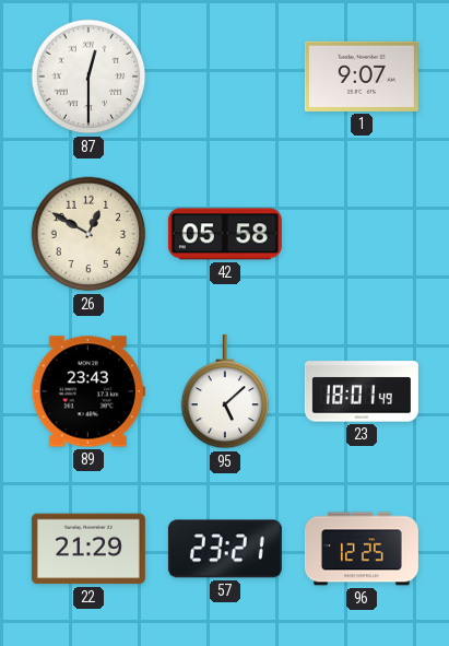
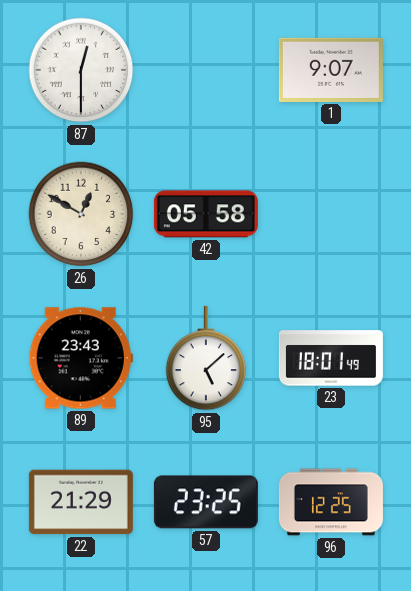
57: 23:21 -> 23:25
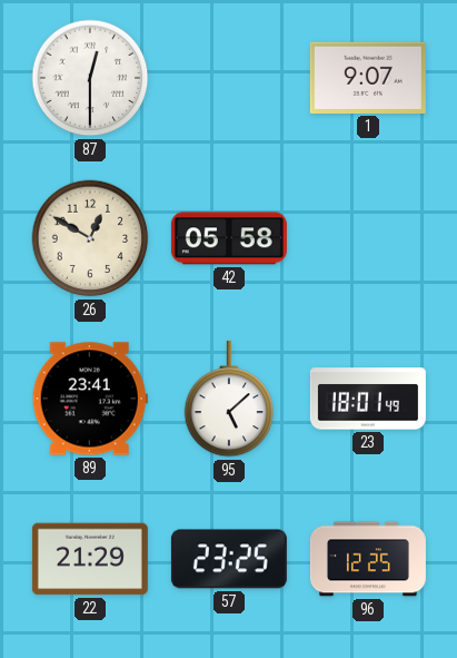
89: 23:43 -> 23:41
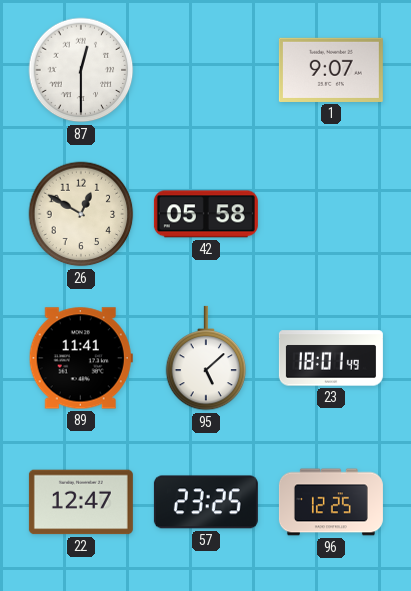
89: 23:41 -> 11:41
22: 21:29 -> 12:47
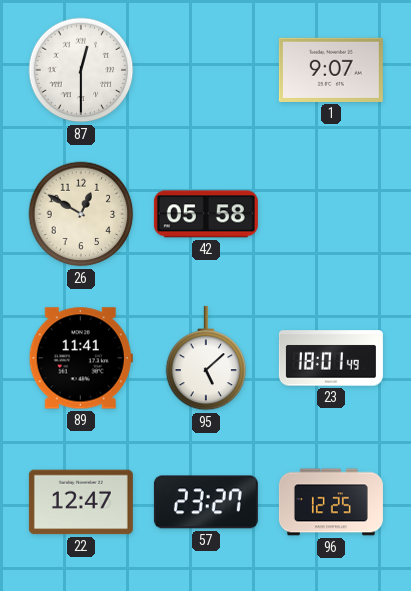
57: 23:25 -> 23:27
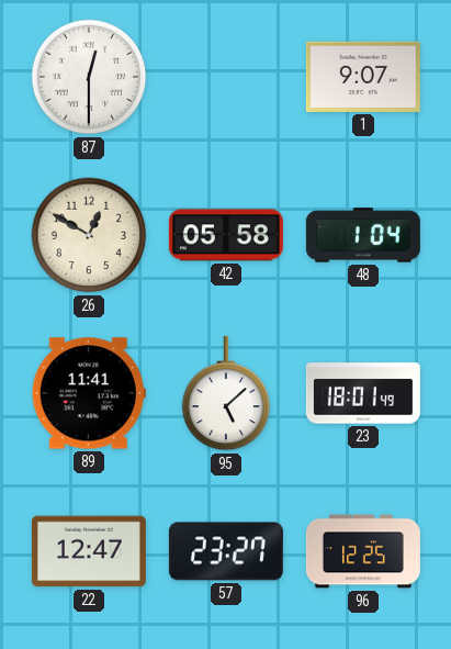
48: none -> 1:04
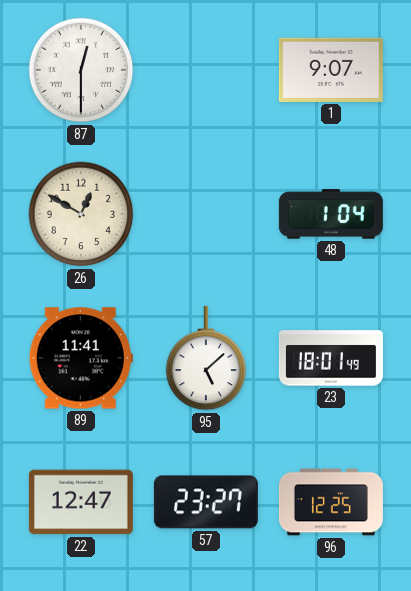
42: 05:58 -> none
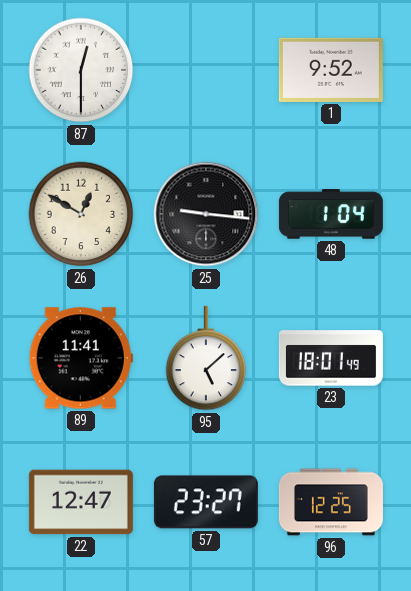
1: 9:07 -> 9:52
25: none -> 9:16
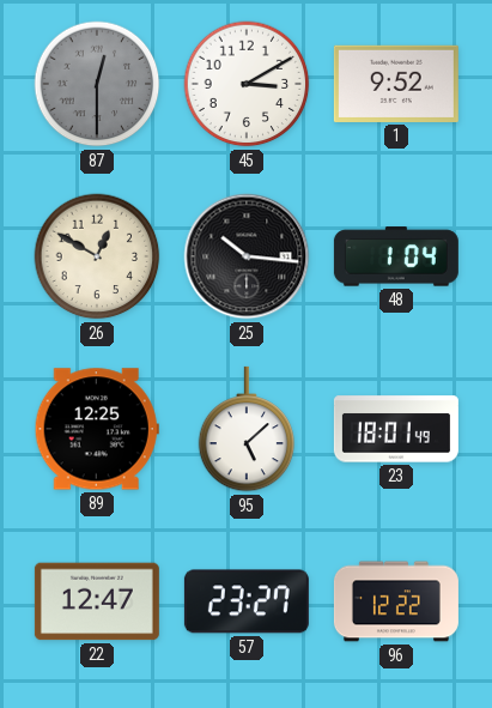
87 dial: white -> grey
45: none -> 3:10
25: 9:16 -> 10:16
89: 11:41 -> 12:25
96: 12:25 -> 12:22
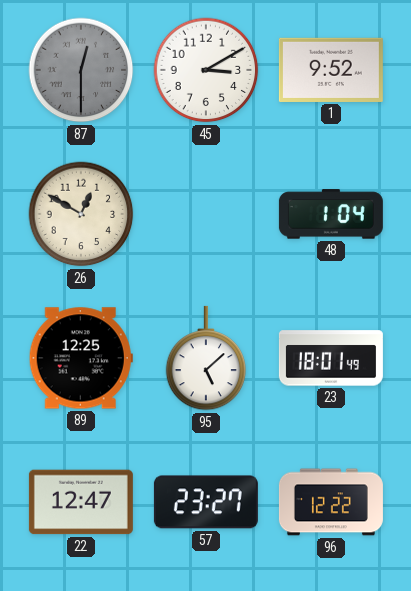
25: 10:16 -> none
